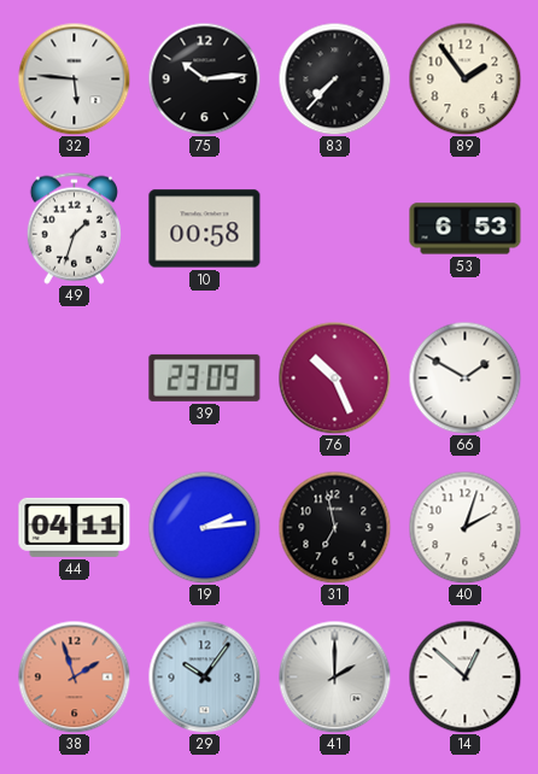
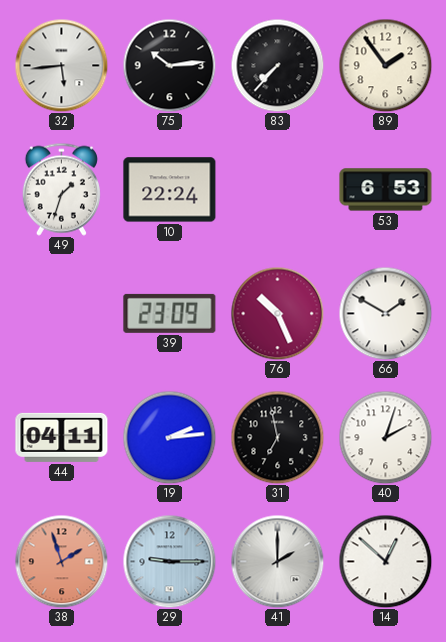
32: 5:46 -> 5:44
10: 00:58 -> 22:24
29: 10:06 -> 9:15
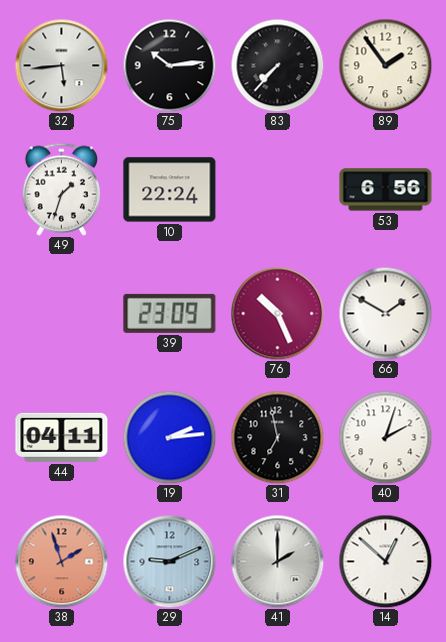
53: 6:53 -> 6:56
29: 9:15 -> 9:11
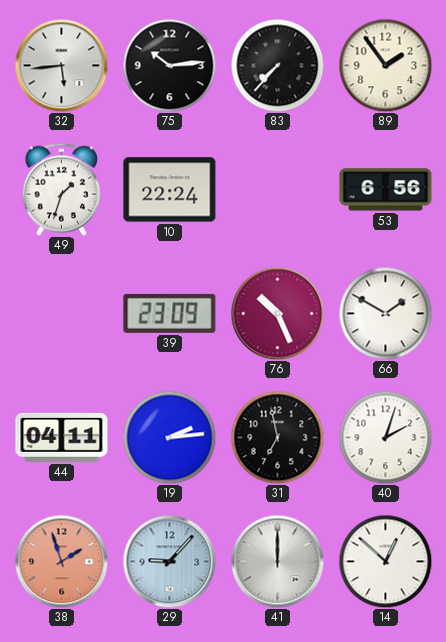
29: 9:11 -> 9:07
41: 2:00 -> 12:00
